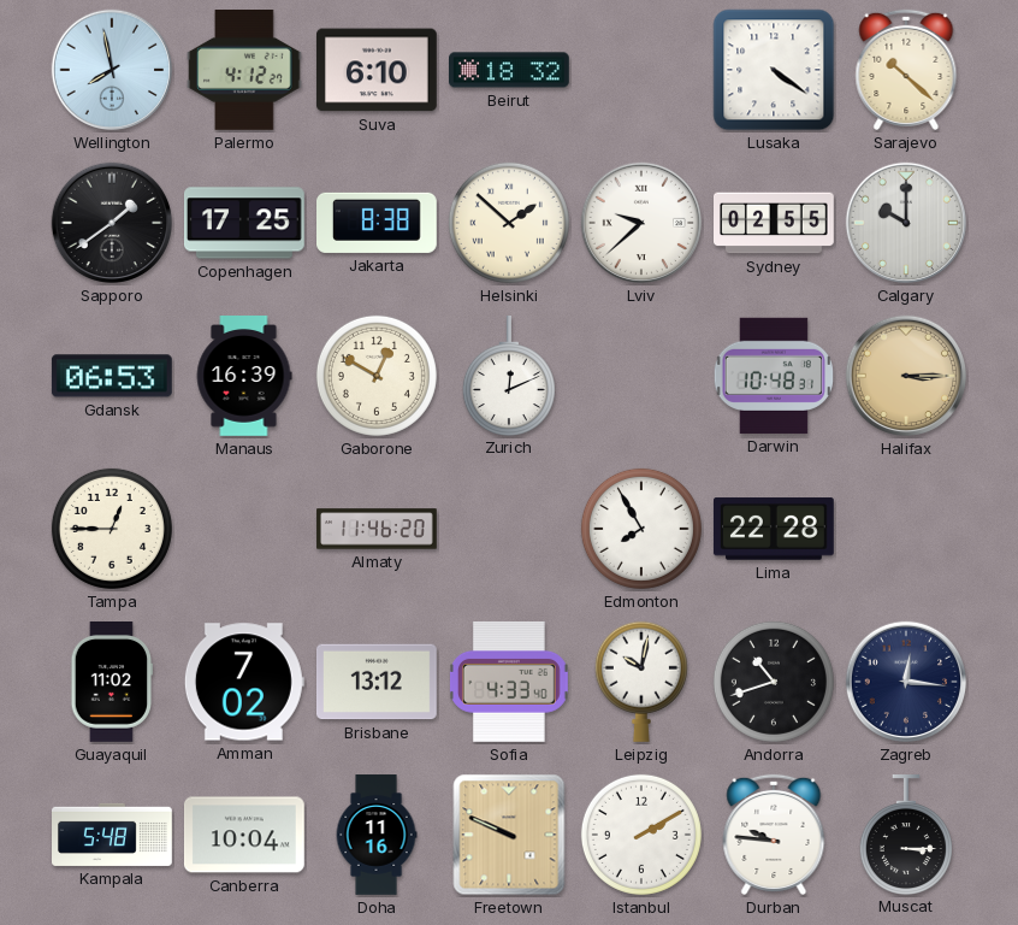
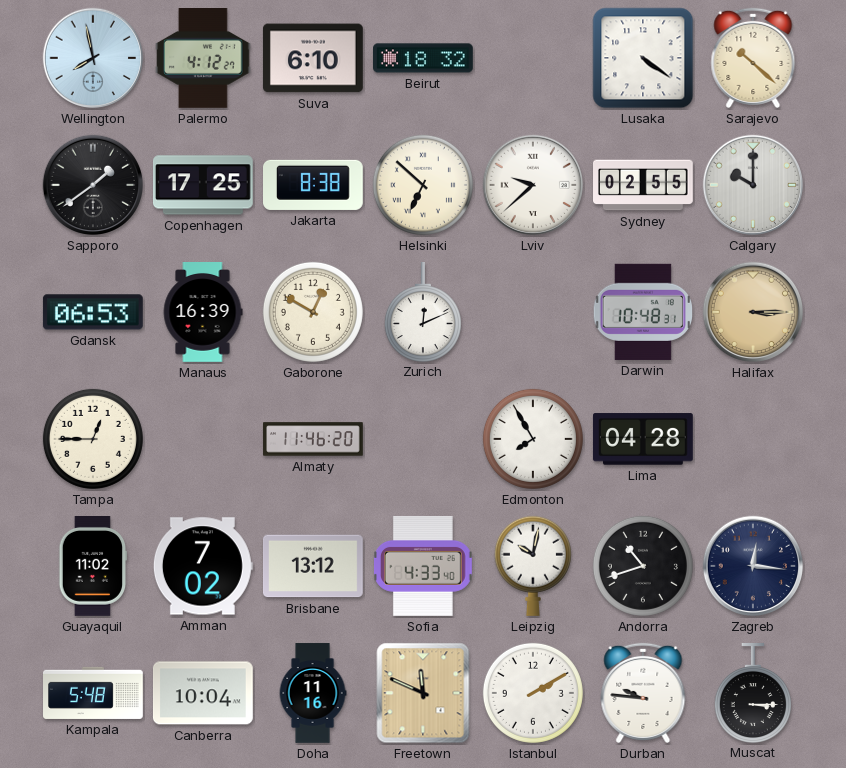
Helsinki: 1:52 -> 6:52
Lima: 22:28 -> 04:28
Freetown: 9:49 -> 11:49
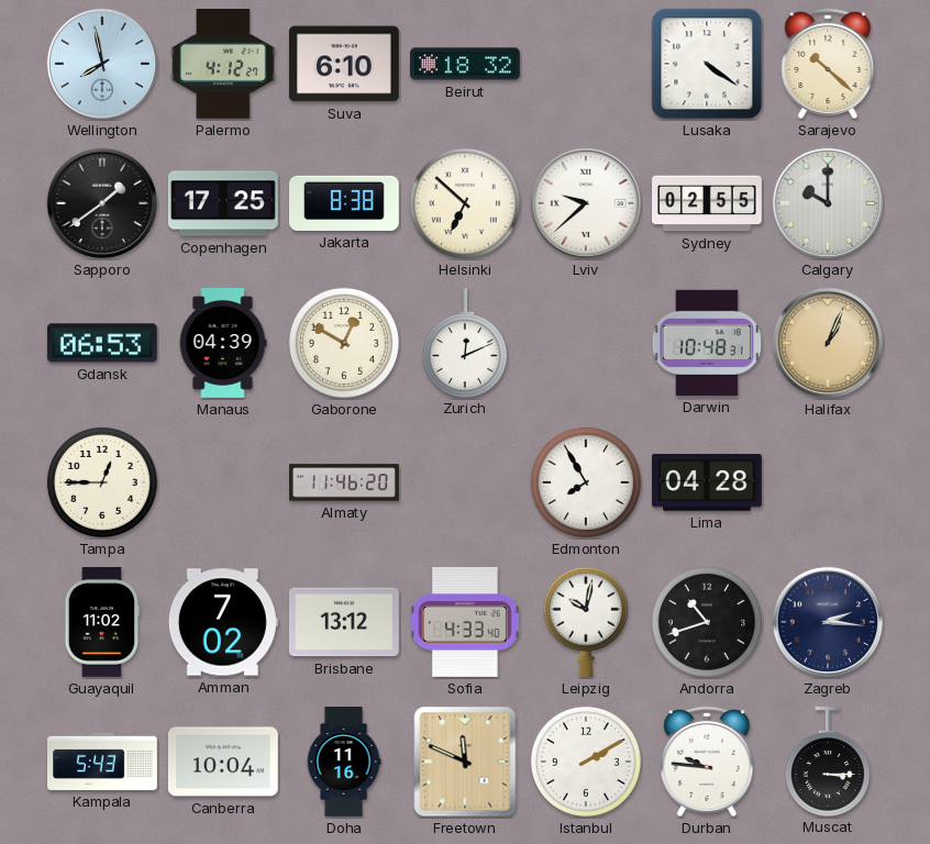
Manaus: 16:39 -> 04:39
Halifax: 3:15 -> 1:04
Zagreb: 12:16 -> 2:16
Kampala: 5:48 -> 5:43
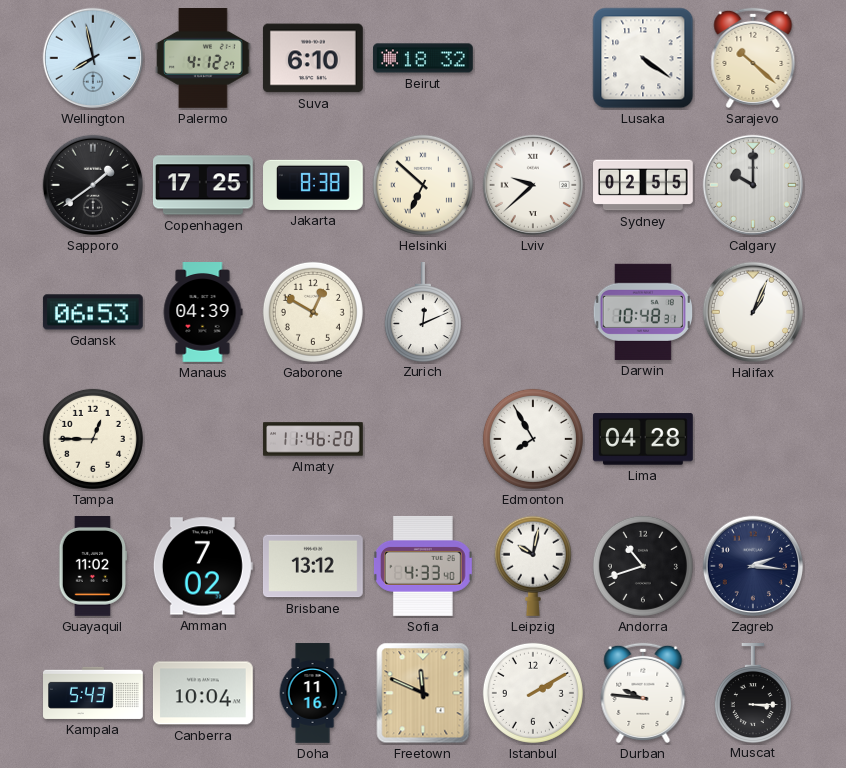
Halifax dial: champagne -> white
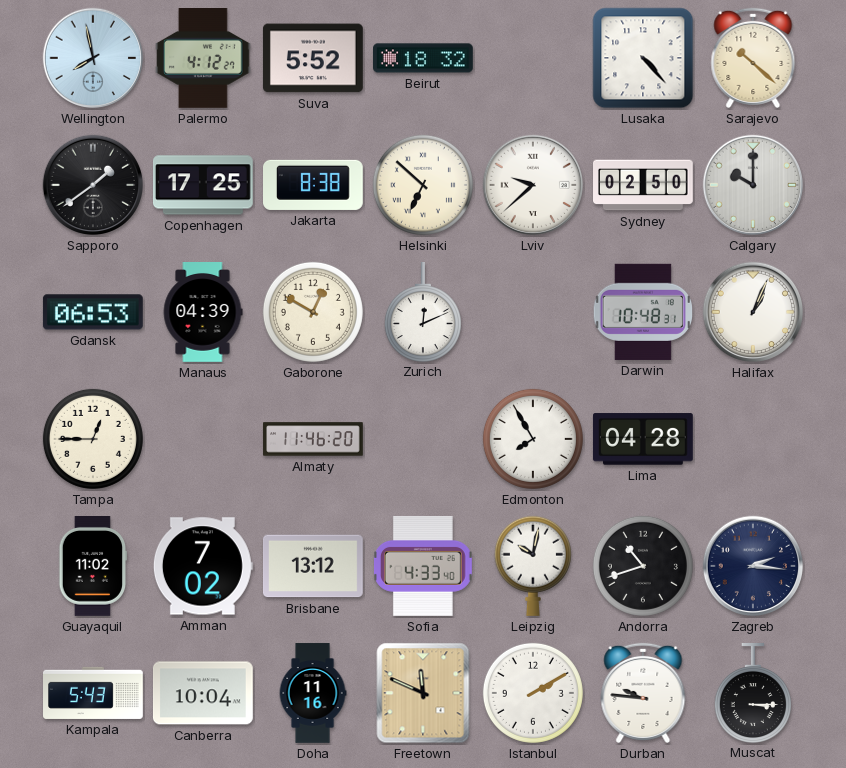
Suva: 6:10 -> 5:52
Lusaka: 4:21 -> 4:23
Sydney: 02:55 -> 02:50
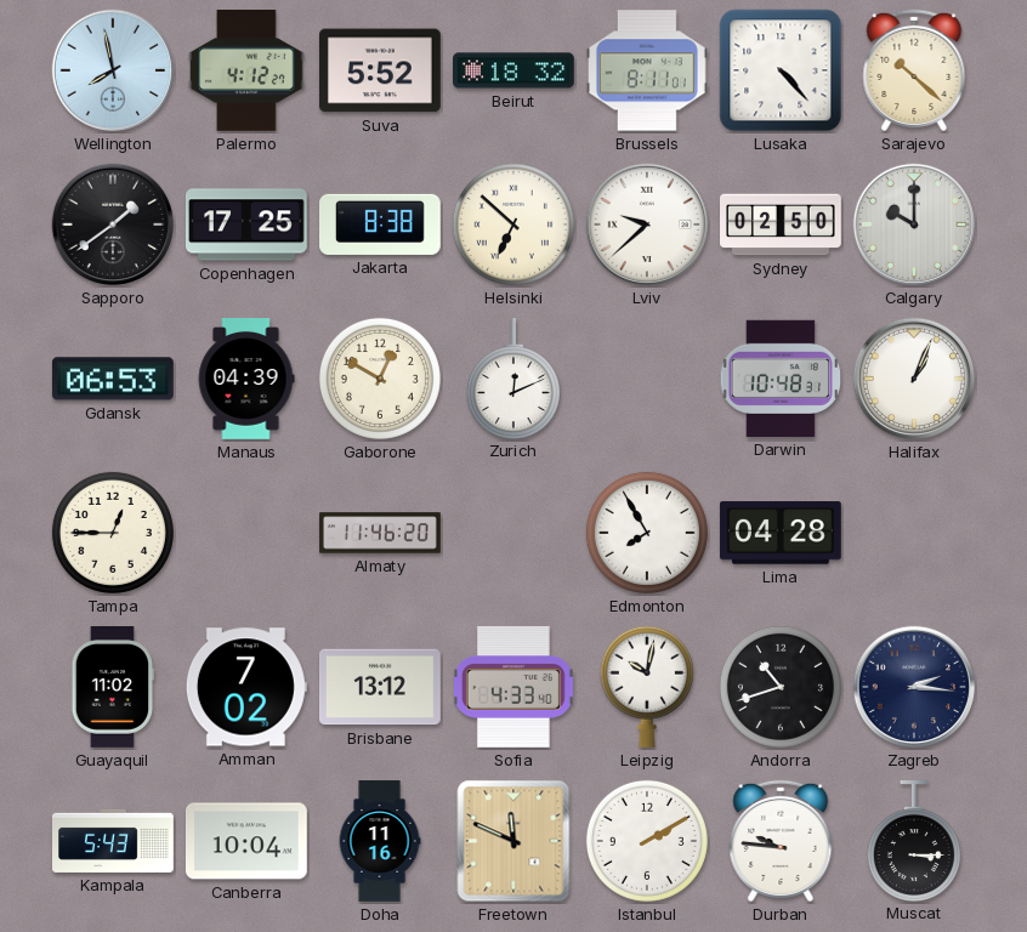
Brussels: none -> 8:11
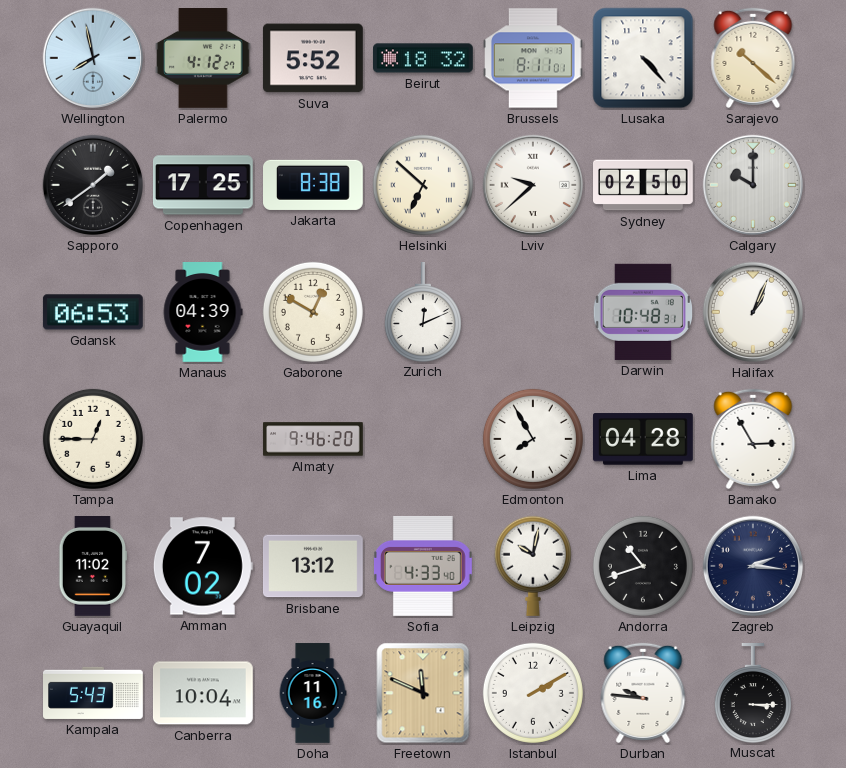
Almaty: 11:46 -> 9:46
Bamako: none -> 2:55
